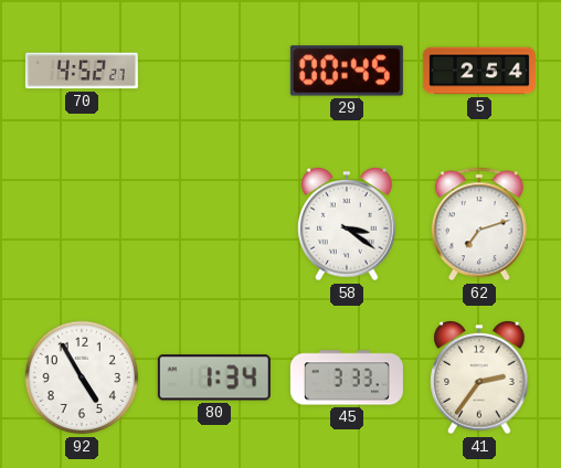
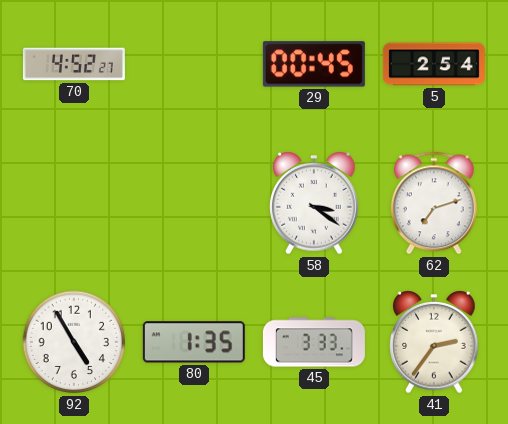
80: 1:34 -> 1:35
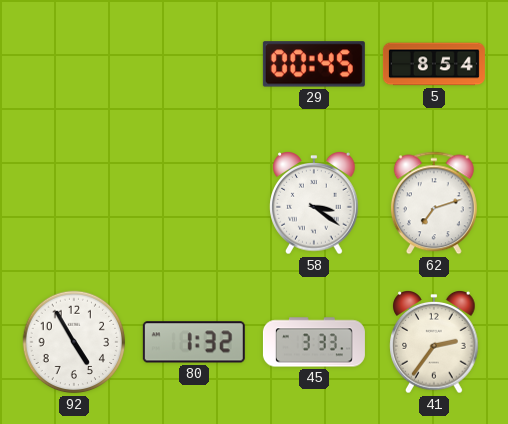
70: 4:52 -> none
5: 2:54 -> 8:54
80: 1:35 -> 1:32
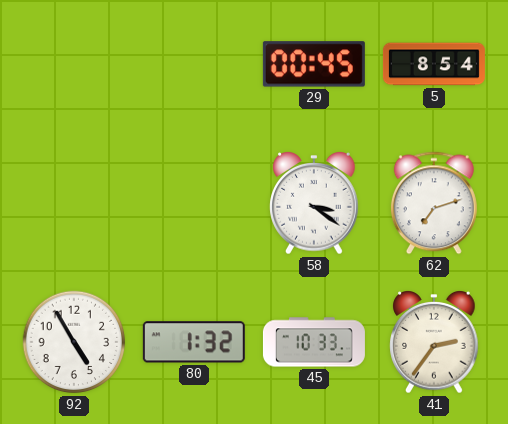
45: 3:33 -> 10:33
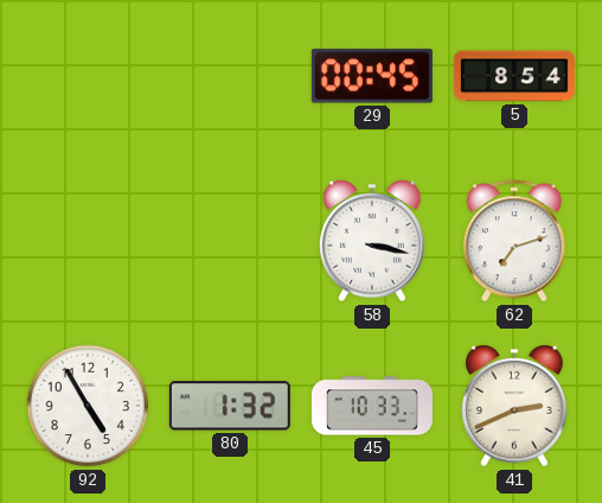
58: 3:21 -> 3:17
41: 2:36 -> 2:41
